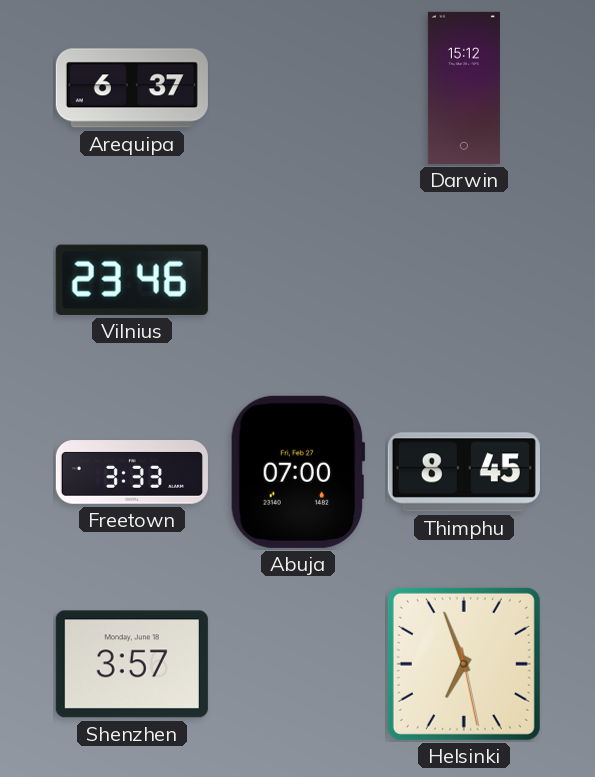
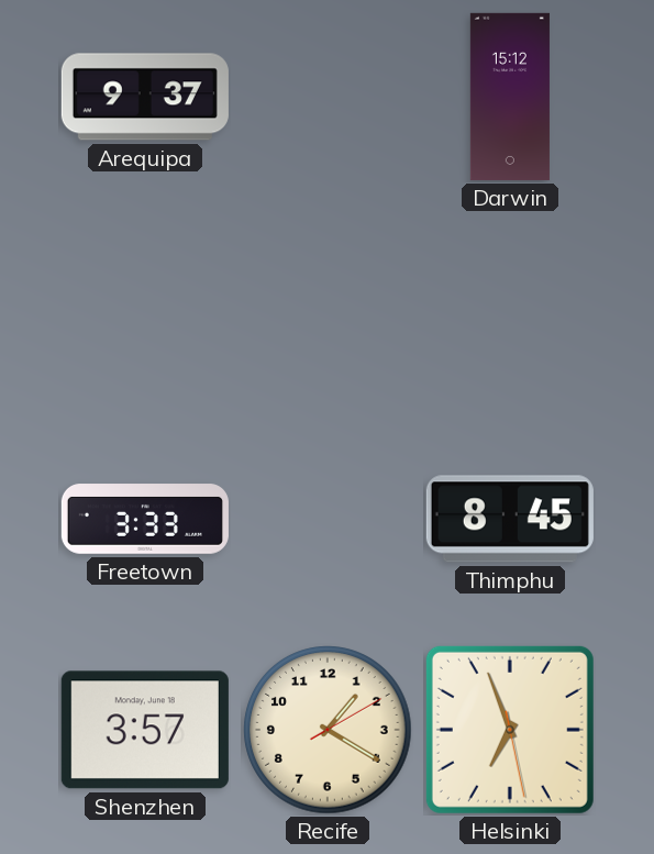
Arequipa: 6:37 -> 9:37
Vilnius: 23:46 -> none
Abuja: 07:00 -> none
Recife: none -> 1:20
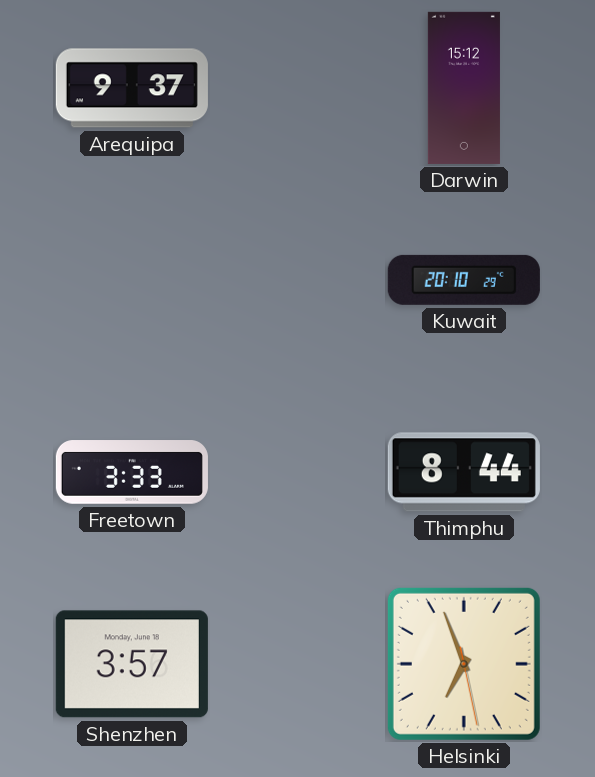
Kuwait: none -> 20:10
Thimphu: 8:45 -> 8:44
Recife: 1:20 -> none
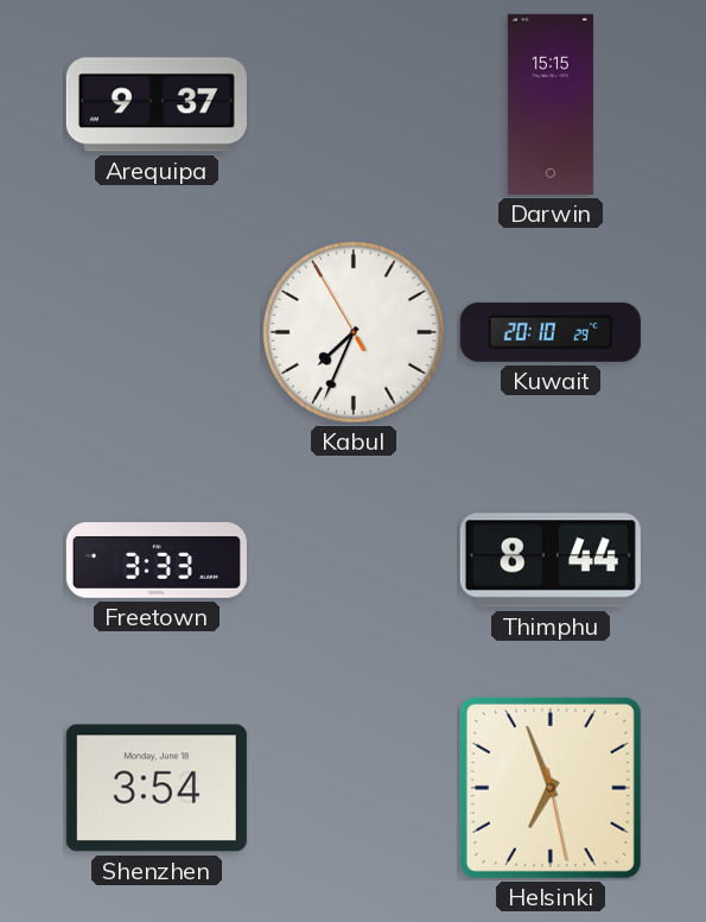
Darwin: 15:12 -> 15:15
Kabul: none -> 7:33
Shenzhen: 3:57 -> 3:54
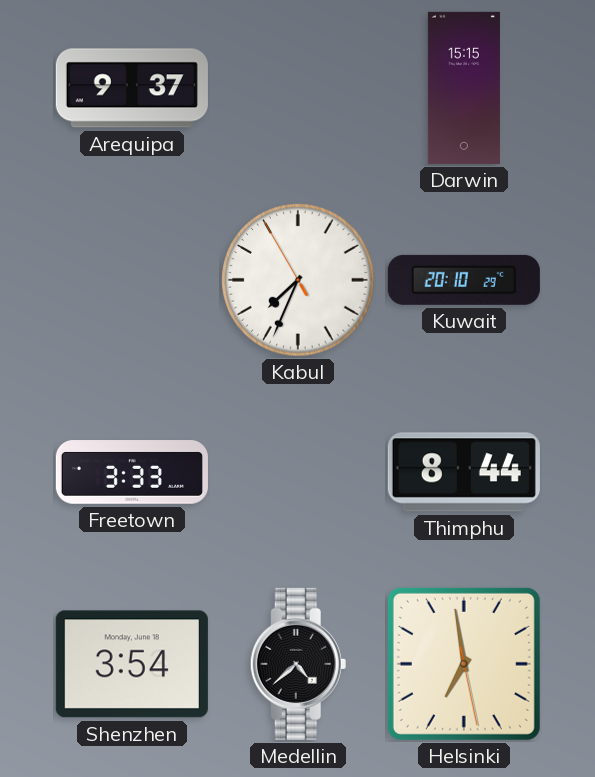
Medellin: none -> 4:38
Helsinki: 6:56 -> 6:58
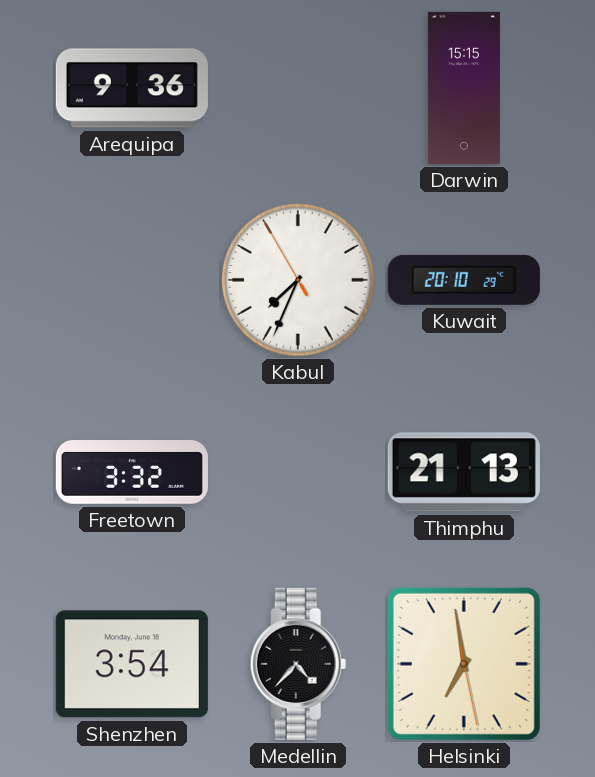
Arequipa: 9:37 -> 9:36
Freetown: 3:33 -> 3:32
Thimphu: 8:44 -> 21:13
Medellin: 4:38 -> 4:37
